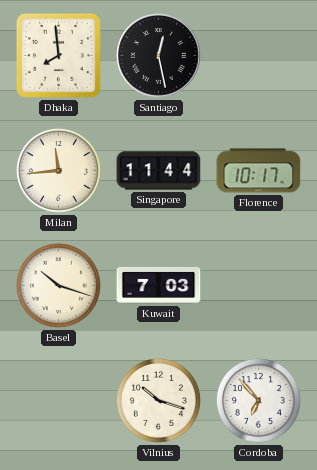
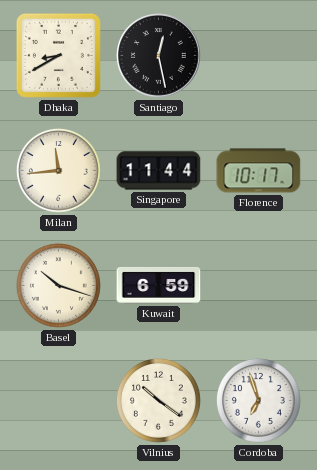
Dhaka: 7:59 -> 8:40
Kuwait: 7:03 -> 6:59
Vilnius: 10:18 -> 10:21
Cordoba: 6:53 -> 6:57
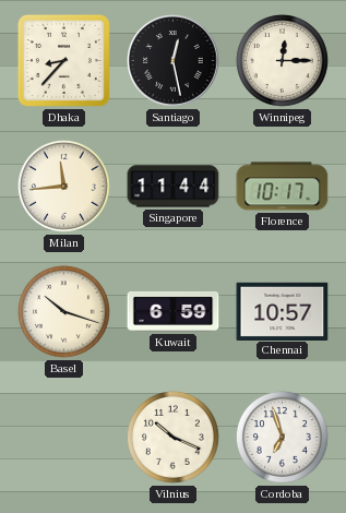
Dhaka: 8:40 -> 8:37
Winnipeg: none -> 12:15
Chennai: none -> 10:57
Vilnius: 10:21 -> 10:19
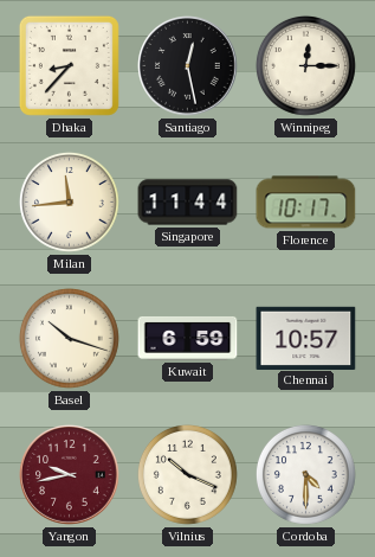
Yangon: none -> 9:43
Cordoba: 6:57 -> 4:30
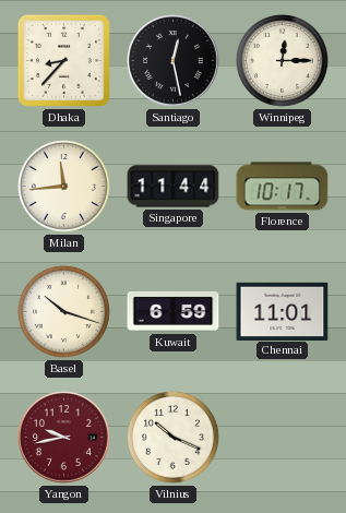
Chennai: 10:57 -> 11:01
Cordoba: 4:30 -> none
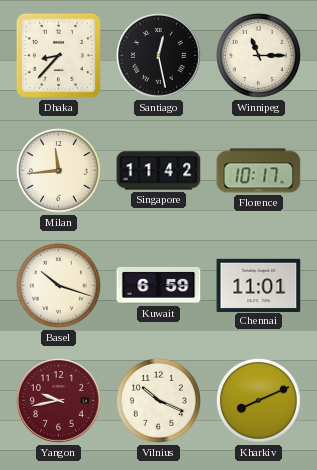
Winnipeg: 12:15 -> 11:15
Singapore: 11:44 -> 11:42
Kharkiv: none -> 8:11
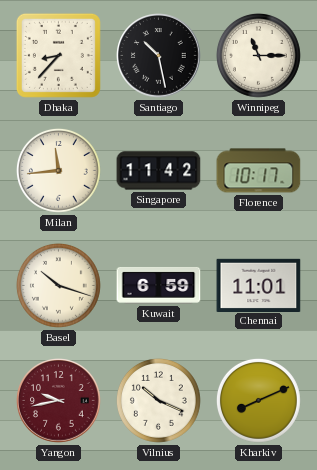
Santiago: 12:28 -> 10:28
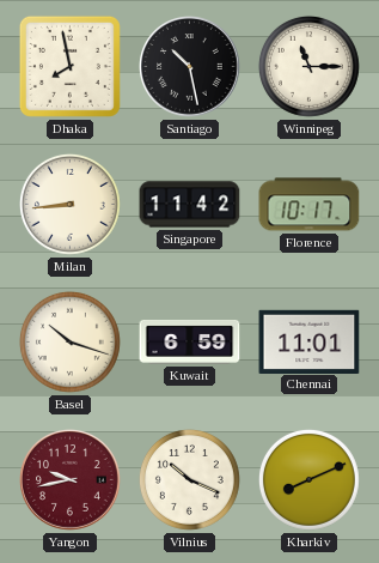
Dhaka: 8:37 -> 7:58
Milan: 11:44 -> 8:44
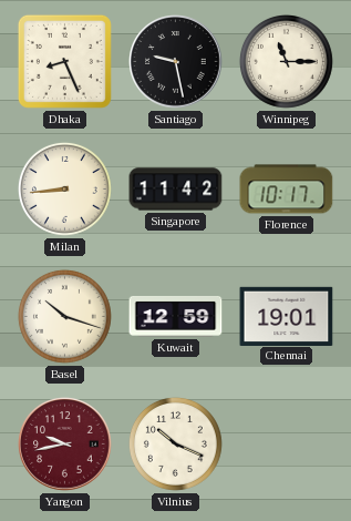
Dhaka: 7:58 -> 8:26
Santiago: 10:28 -> 9:28
Kuwait: 6:59 -> 12:59
Chennai: 11:01 -> 19:01
Kharkiv: 8:11 -> none
